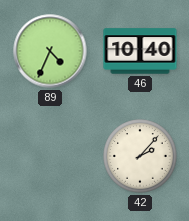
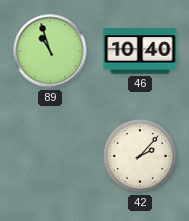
89: 4:34 -> 10:57
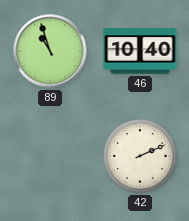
42: 2:07 -> 2:11
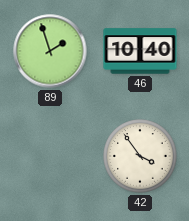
89: 10:57 -> 1:57
42: 2:11 -> 3:54
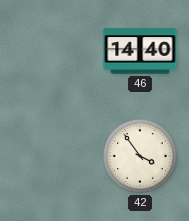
89: 1:57 -> none
46: 10:40 -> 14:40
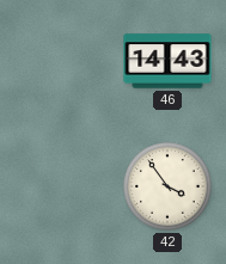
46: 14:40 -> 14:43
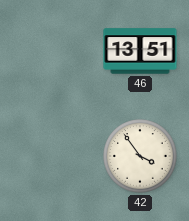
46: 14:43 -> 13:51
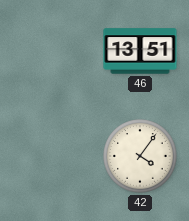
42: 3:54 -> 4:06
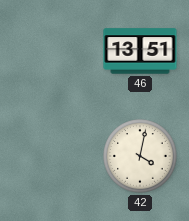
42: 4:06 -> 4:02
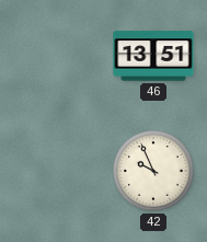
42: 4:02 -> 9:56
